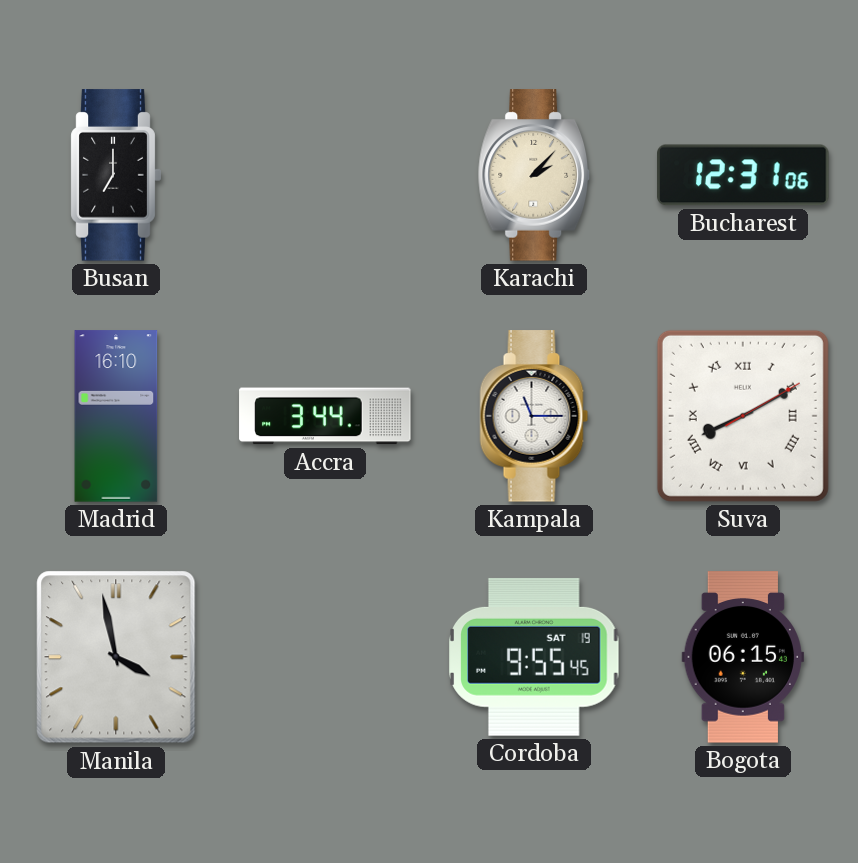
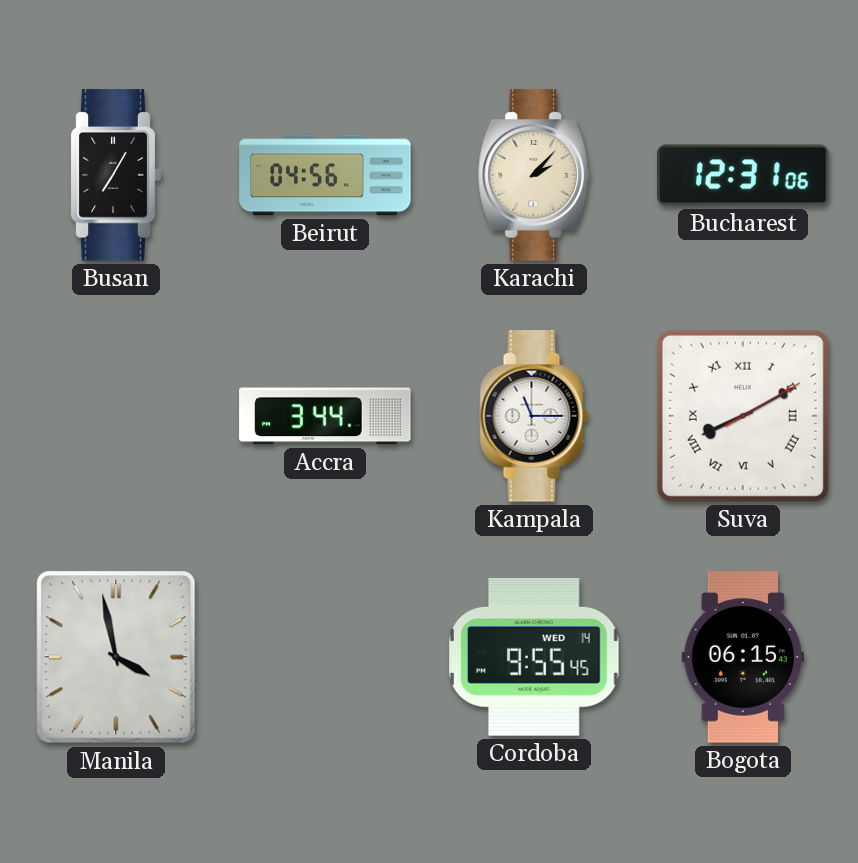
Busan: 7:00 -> 7:05
Beirut: none -> 04:56
Madrid: 16:10 -> none
Cordoba date: SAT 19 -> WED 14
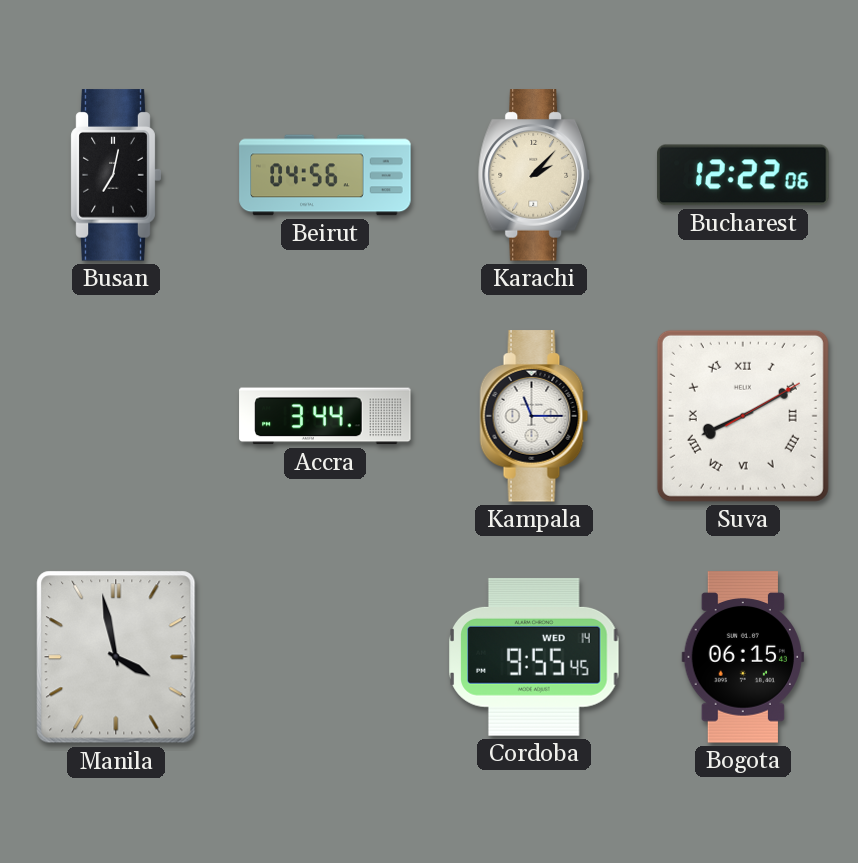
Busan: 7:05 -> 7:02
Bucharest: 12:31 -> 12:22
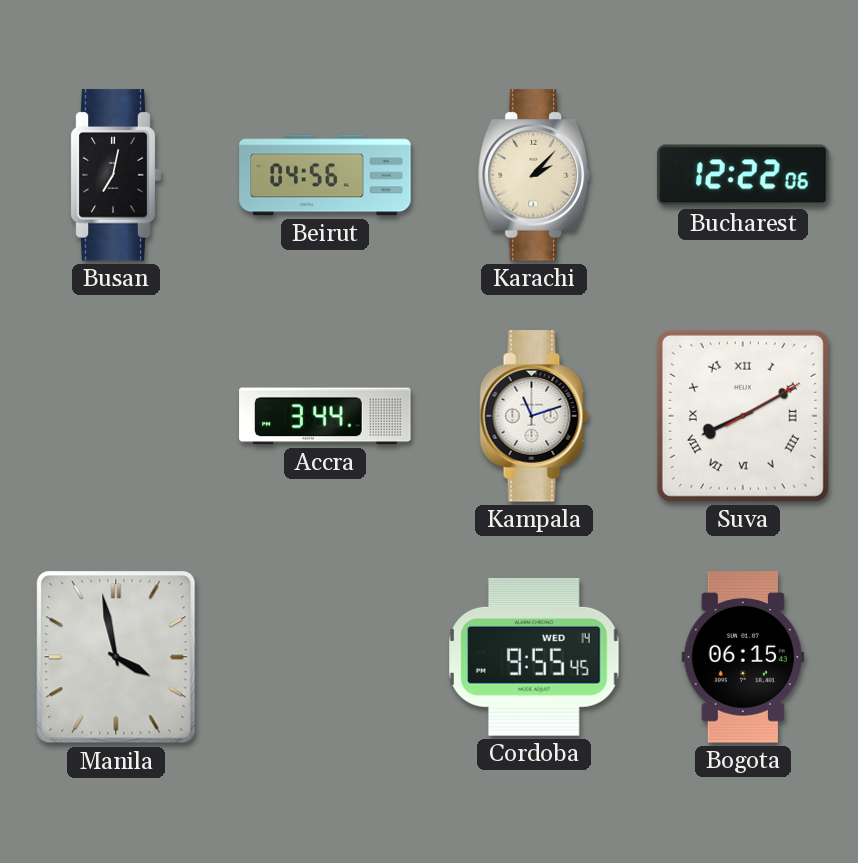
Kampala: 11:15 -> 11:12
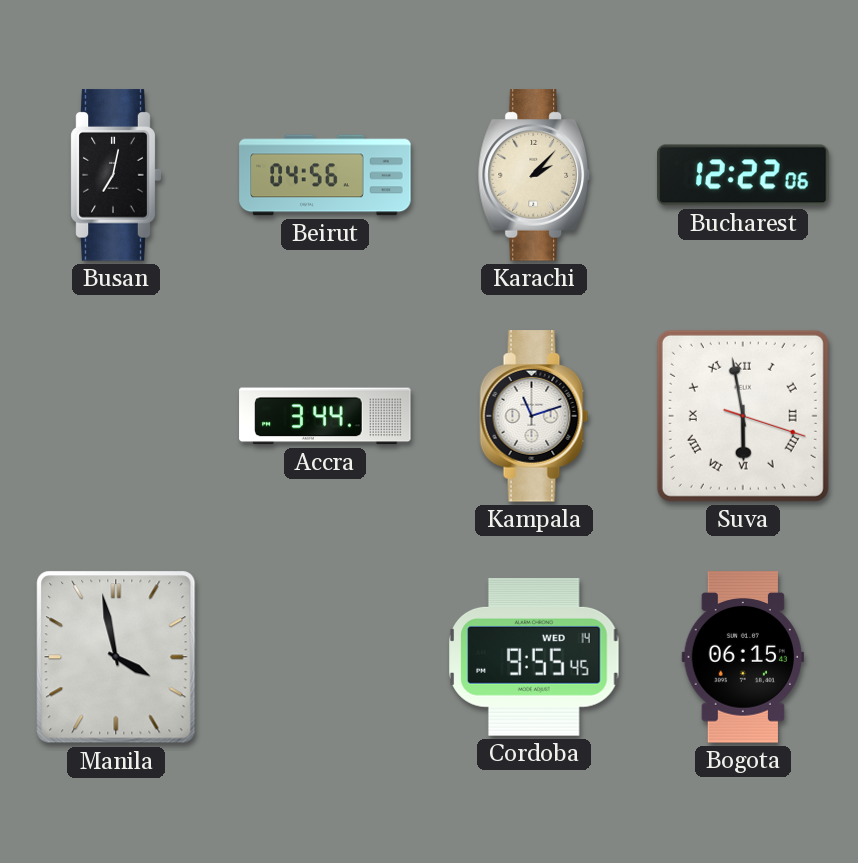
Suva: 8:10 -> 5:58
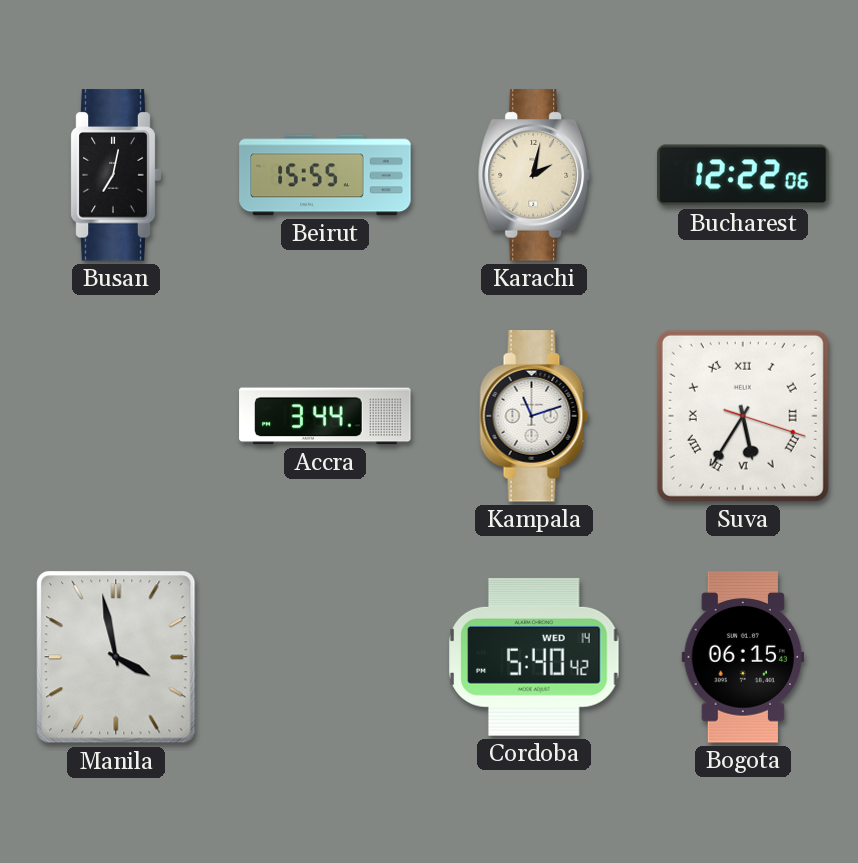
Beirut: 04:56 -> 15:55
Karachi: 2:07 -> 2:02
Suva: 5:58 -> 5:35
Cordoba: 9:55 -> 5:40
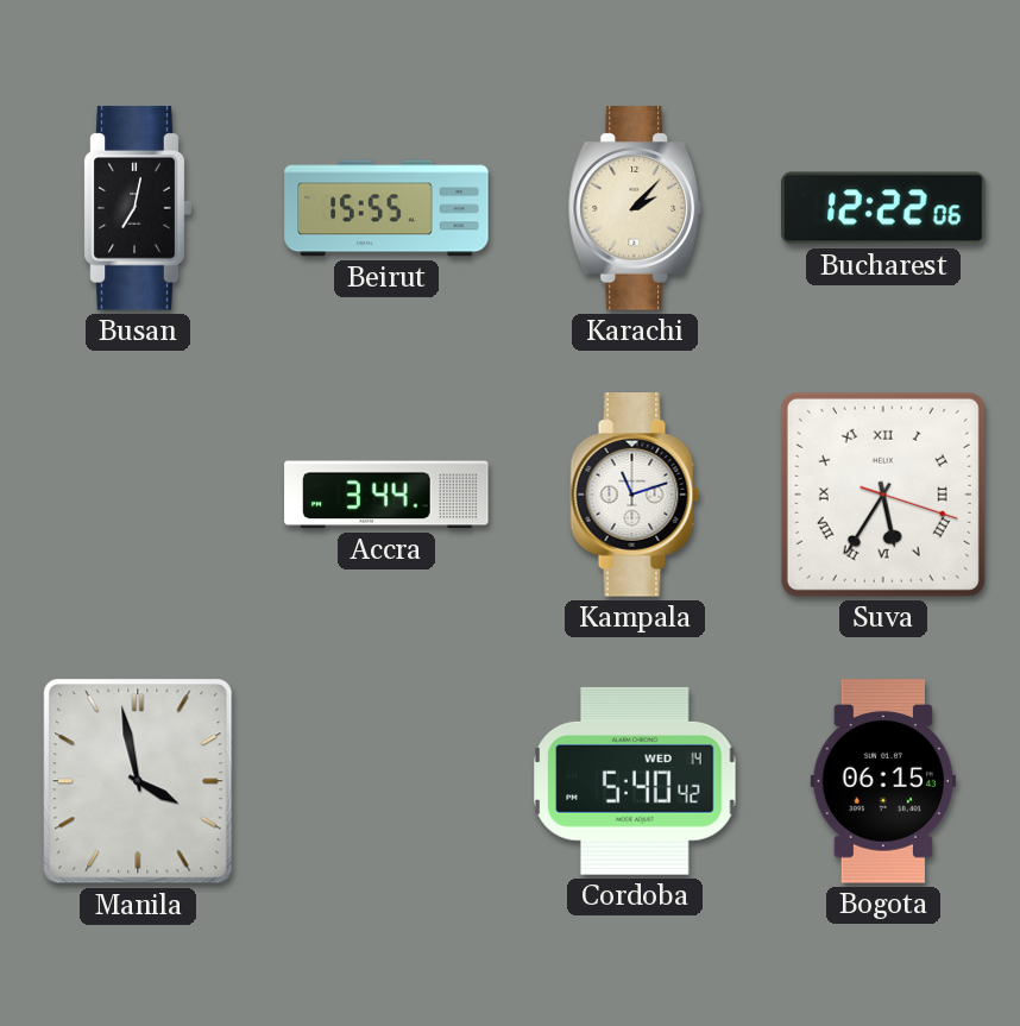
Karachi: 2:02 -> 2:07
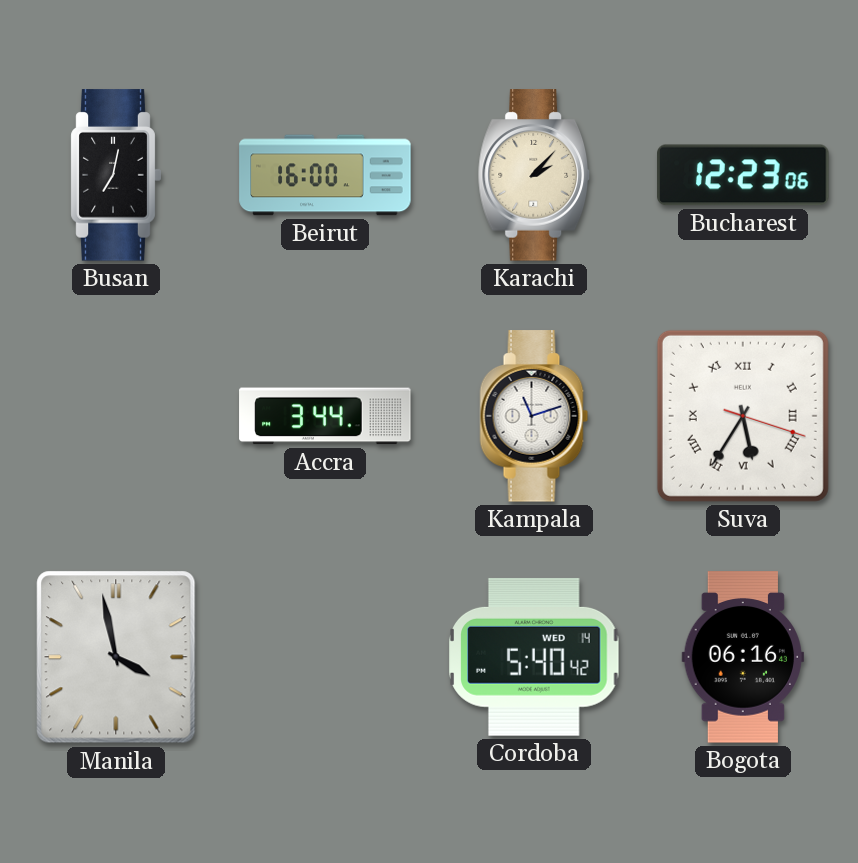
Beirut: 15:55 -> 16:00
Bucharest: 12:22 -> 12:23
Bogota: 06:15 -> 06:16
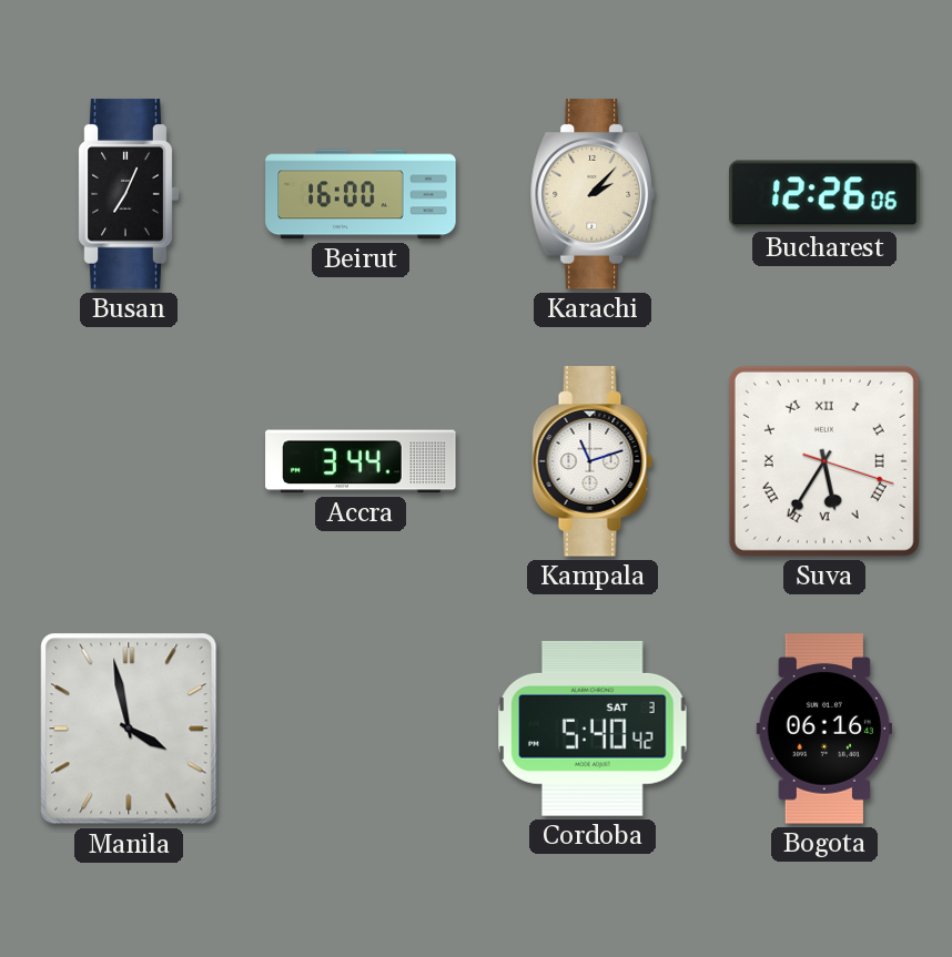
Busan: 7:02 -> 7:04
Bucharest: 12:23 -> 12:26
Cordoba date: WED 14 -> SAT 3
